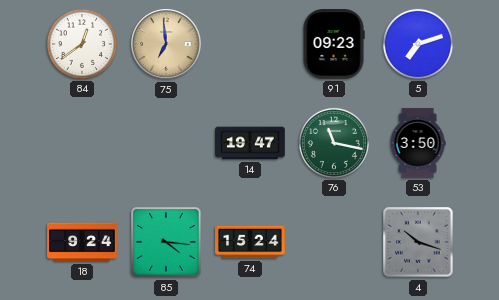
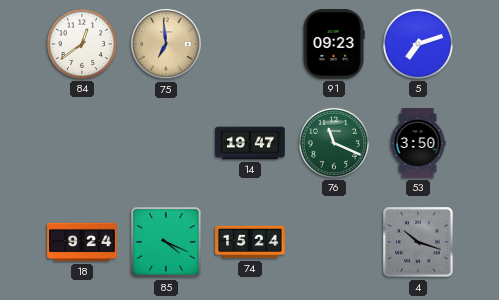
76: 11:17 -> 11:19
85: 4:16 -> 4:19
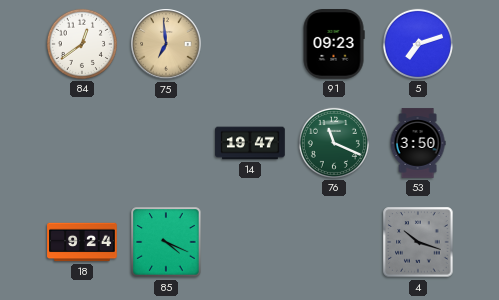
74: 15:24 -> none
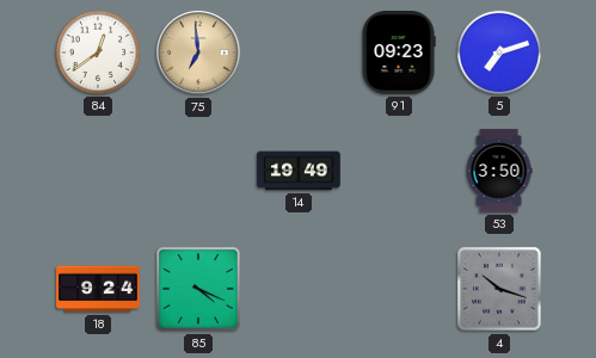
14: 19:47 -> 19:49
76: 11:19 -> none
